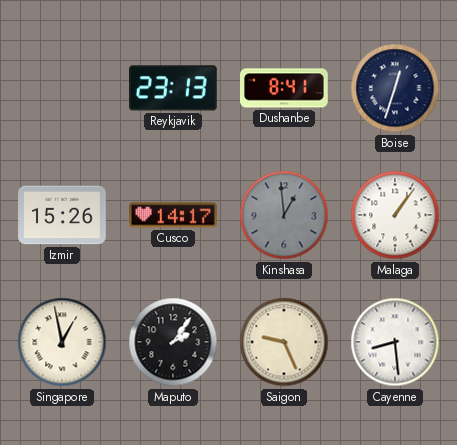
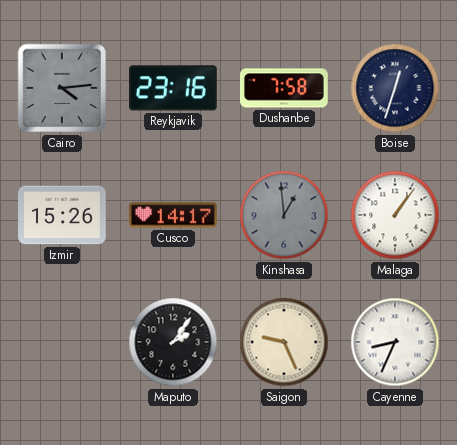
Cairo: none -> 4:14
Reykjavik: 23:13 -> 23:16
Dushanbe: 8:41 -> 7:58
Singapore: 12:58 -> none
Cayenne: 8:29 -> 8:34
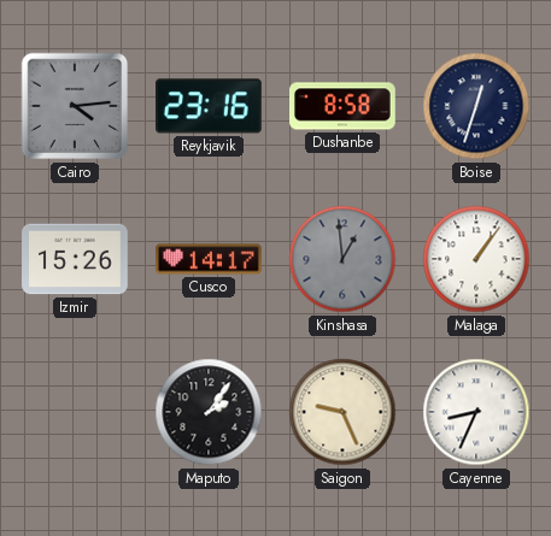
Dushanbe: 7:58 -> 8:58
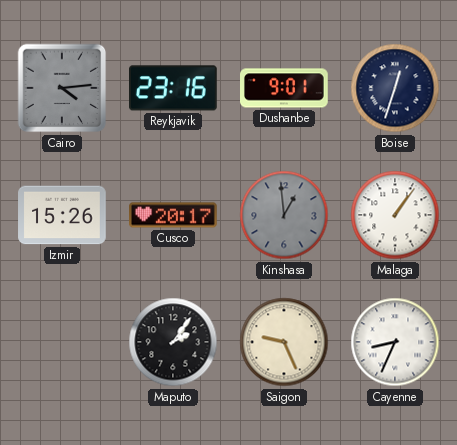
Dushanbe: 8:58 -> 9:01
Cusco: 14:17 -> 20:17
